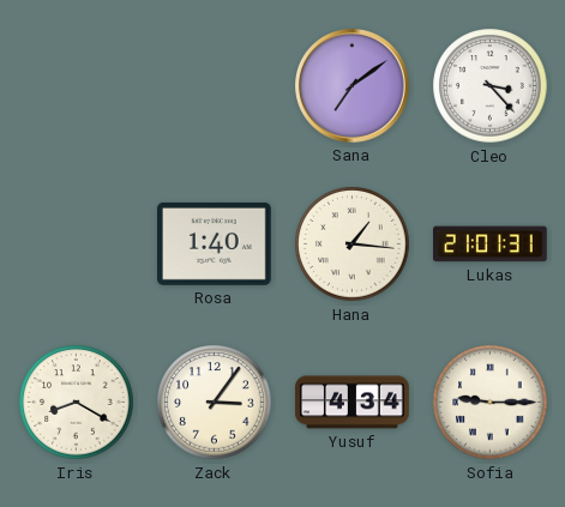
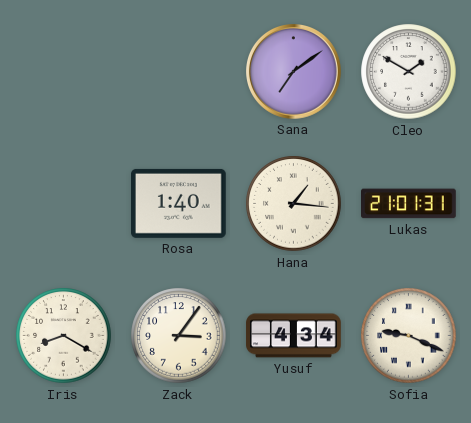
Cleo: 3:23 -> 1:50
Sofia: 9:15 -> 9:19
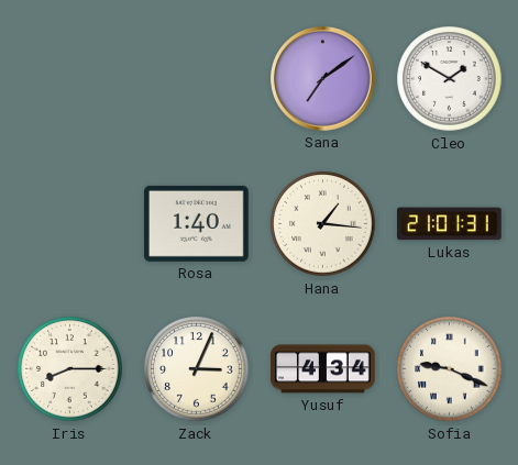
Iris: 8:20 -> 8:15
Zack: 3:06 -> 3:04
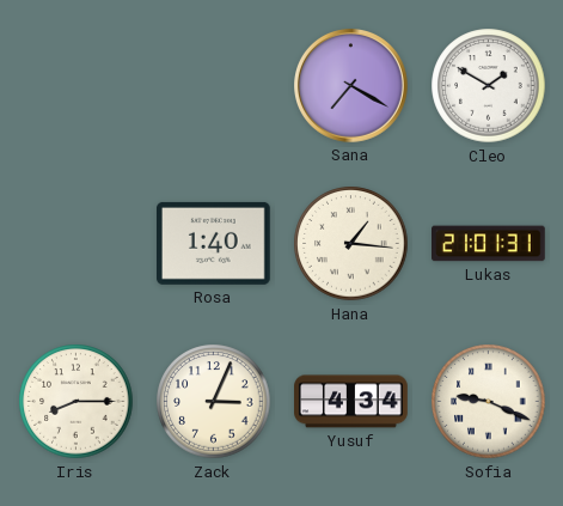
Sana: 7:09 -> 7:20
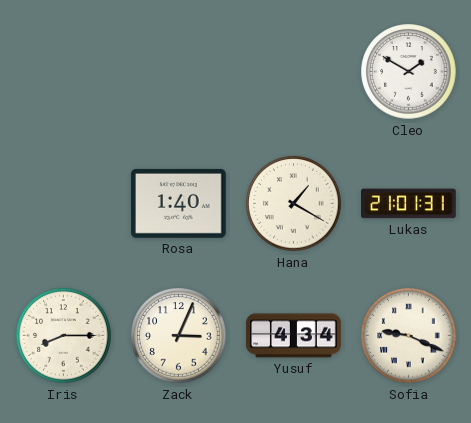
Sana: 7:20 -> none
Hana: 1:16 -> 1:20
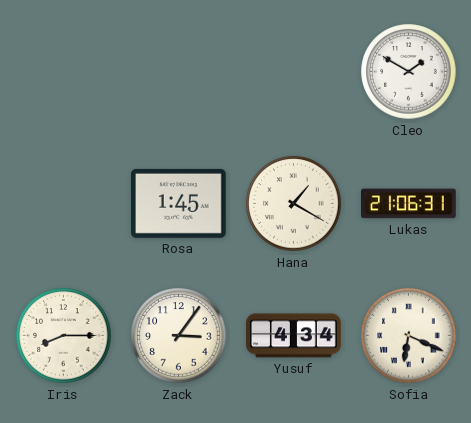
Rosa: 1:40 -> 1:45
Lukas: 21:01 -> 21:06
Zack: 3:04 -> 3:06
Sofia: 9:19 -> 6:19
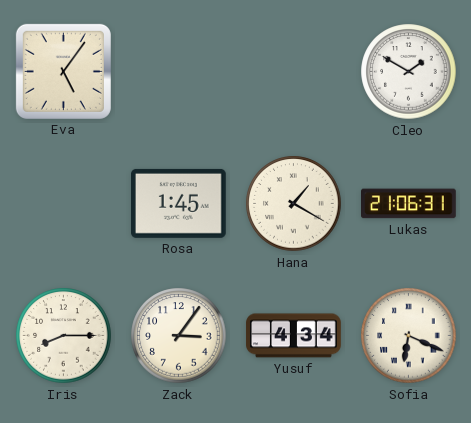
Eva: none -> 5:06
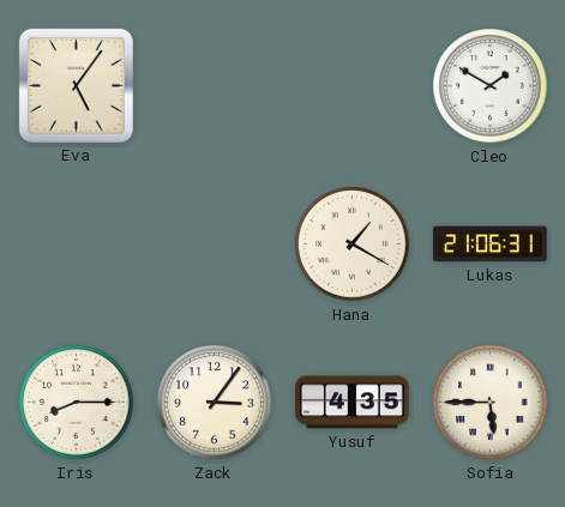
Rosa: 1:45 -> none
Yusuf: 4:34 -> 4:35
Sofia: 6:19 -> 5:45
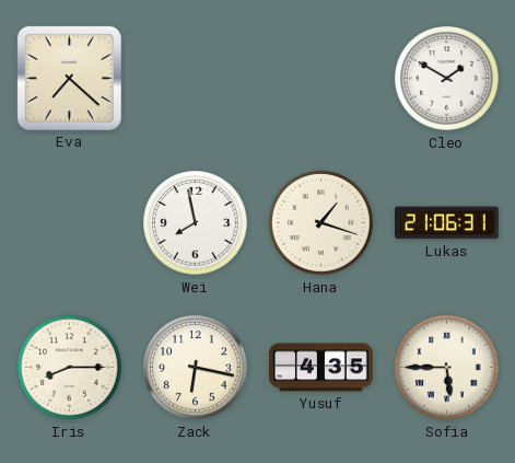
Eva: 5:06 -> 7:22
Wei: none -> 7:58
Hana: 1:20 -> 1:18
Zack: 3:06 -> 6:17
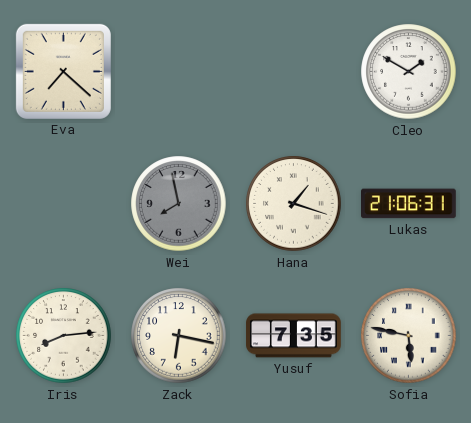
Wei dial: white -> grey
Iris: 8:15 -> 8:14
Yusuf: 4:35 -> 7:35
Sofia: 5:45 -> 5:47
